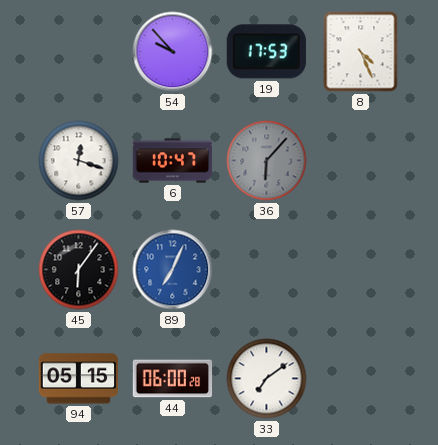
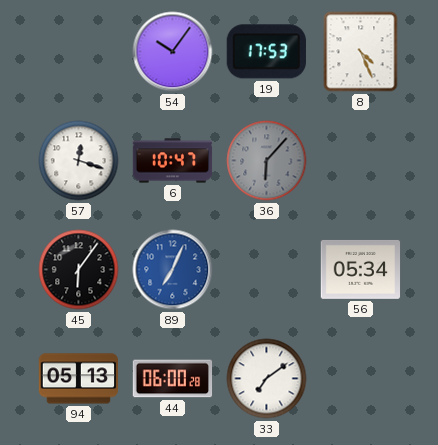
54: 9:53 -> 10:06
56: none -> 05:34
94: 05:15 -> 05:13
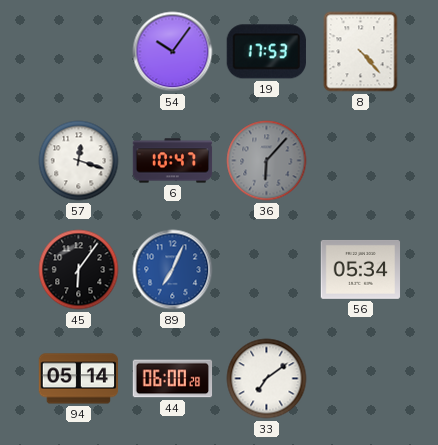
8: 4:26 -> 4:23
94: 05:13 -> 05:14
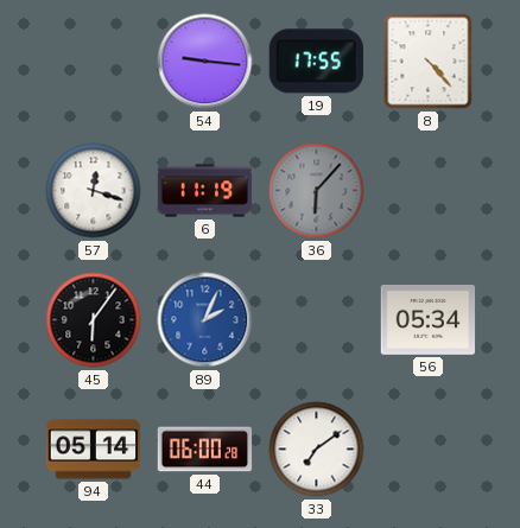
54: 10:06 -> 9:16
19: 17:53 -> 17:55
6: 10:47 -> 11:19
89: 7:04 -> 2:04
